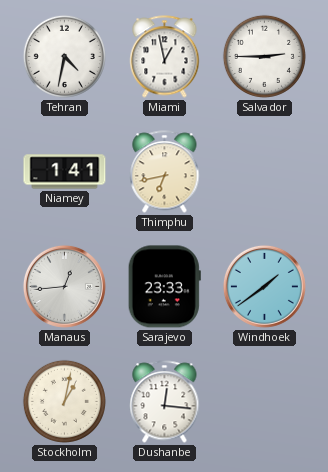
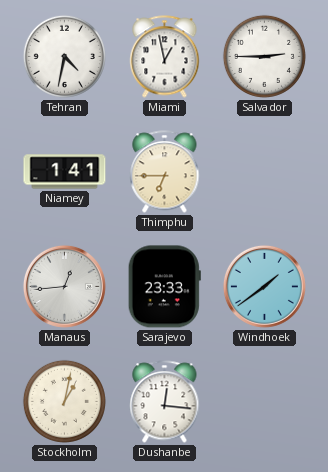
Thimphu: 6:43 -> 6:45
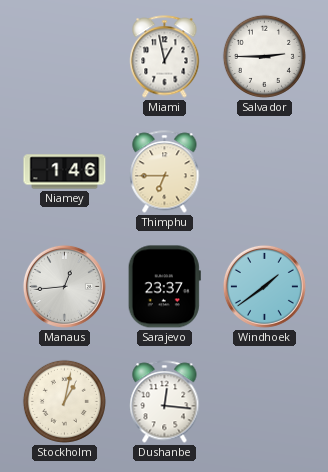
Tehran: 4:32 -> none
Niamey: 1:41 -> 1:46
Sarajevo: 23:33 -> 23:37
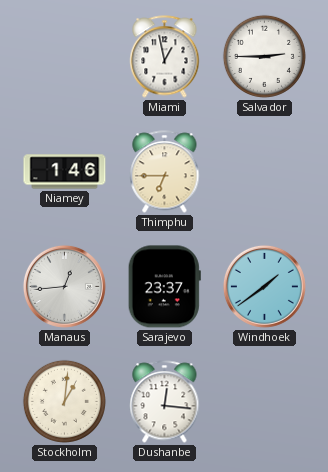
Stockholm: 1:02 -> 1:01
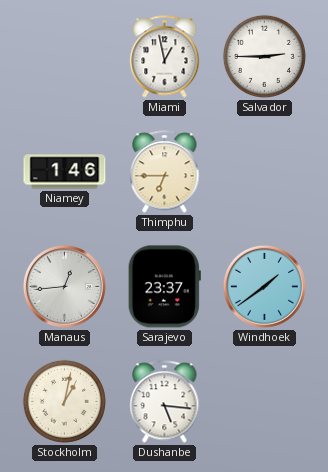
Stockholm: 1:01 -> 1:02
Dushanbe: 12:16 -> 5:16
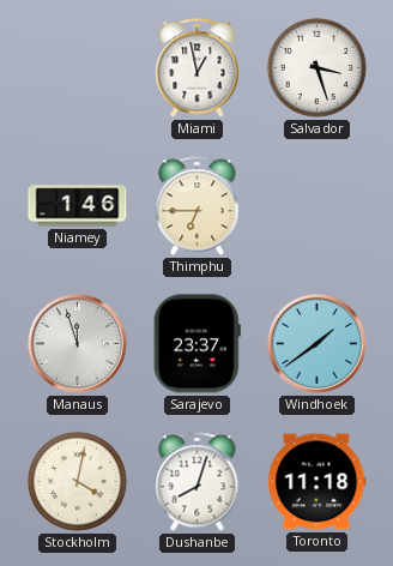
Salvador: 2:45 -> 3:27
Manaus: 12:44 -> 11:57
Stockholm: 1:02 -> 4:02
Dushanbe: 5:16 -> 8:03
Toronto: none -> 11:18
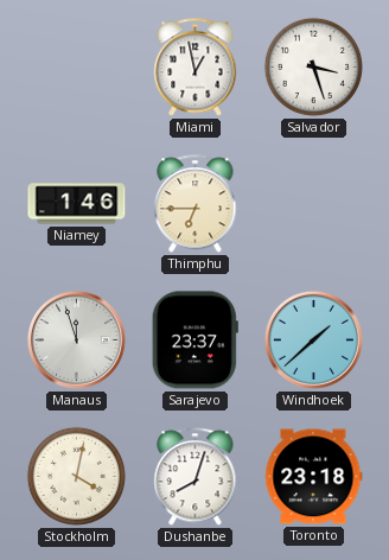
Windhoek: 1:39 -> 1:38
Toronto: 11:18 -> 23:18
